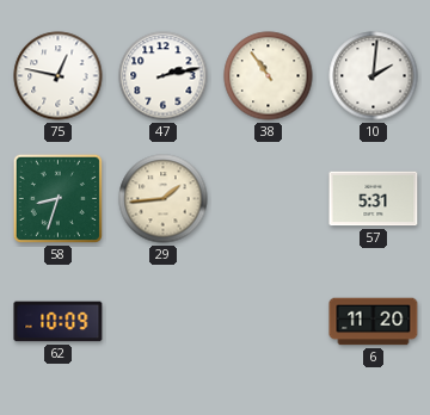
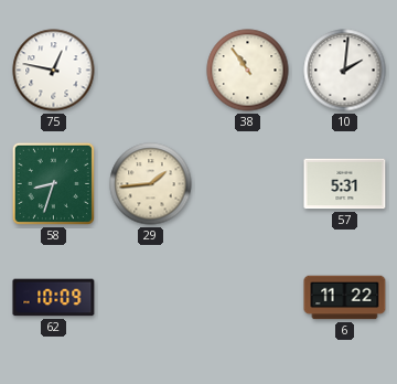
47: 2:13 -> none
6: 11:20 -> 11:22
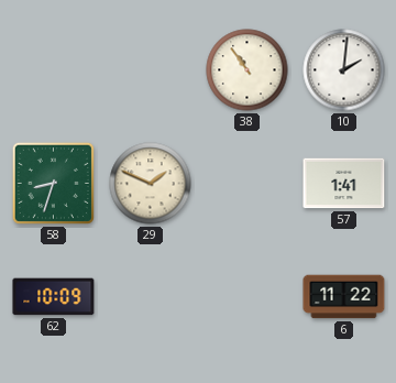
75: 12:47 -> none
29: 1:44 -> 1:49
57: 5:31 -> 1:41
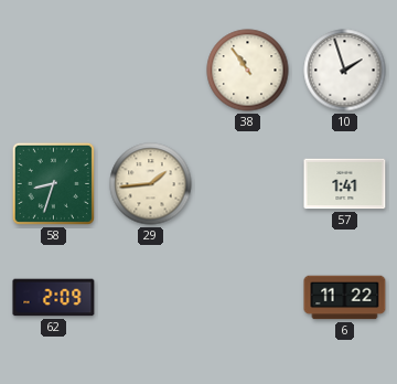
10: 2:01 -> 1:57
29: 1:49 -> 1:44
62: 10:09 -> 2:09
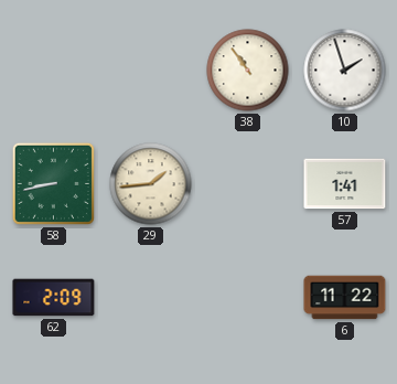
58: 8:33 -> 8:43
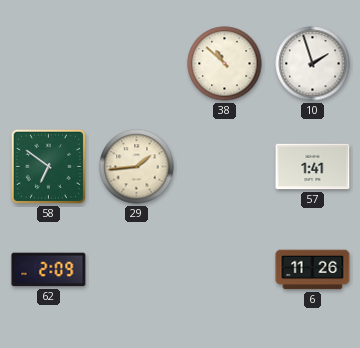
38: 10:54 -> 10:52
58: 8:43 -> 6:51
6: 11:22 -> 11:26
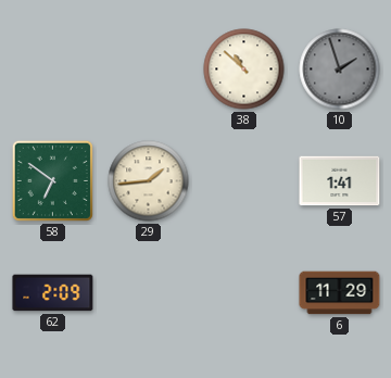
10 dial: white -> grey
6: 11:26 -> 11:29
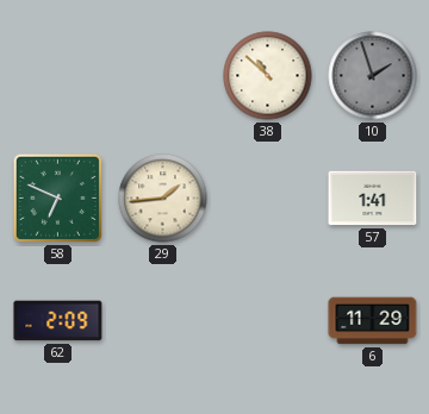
58: 6:51 -> 6:49
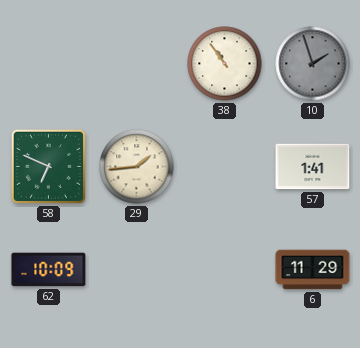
38: 10:52 -> 10:54
62: 2:09 -> 10:09
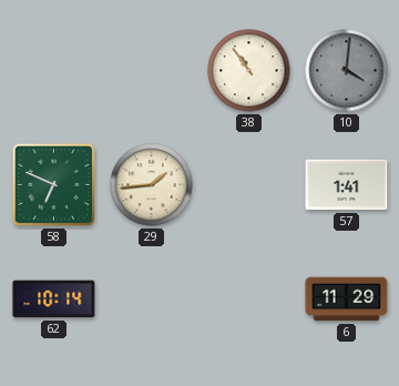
10: 1:57 -> 4:01
62: 10:09 -> 10:14
